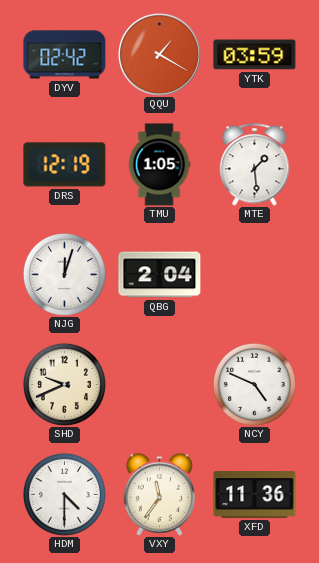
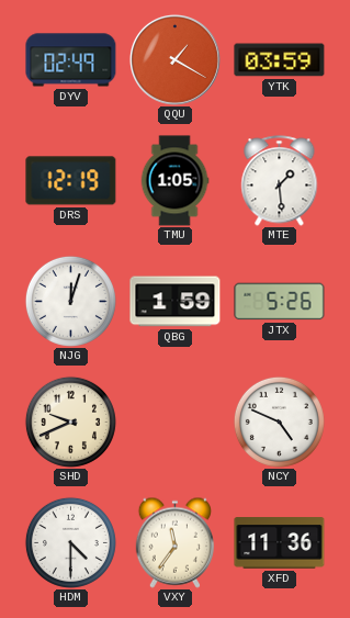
DYV: 02:42 -> 02:49
QBG: 2:04 -> 1:59
JTX: none -> 5:26
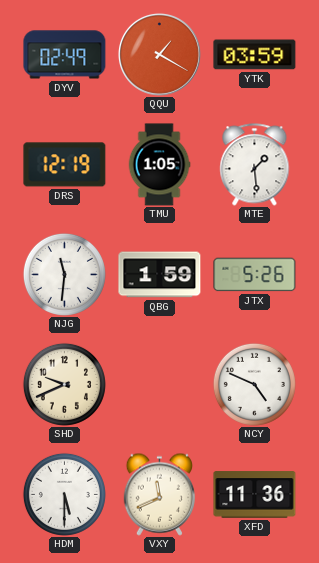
NJG: 12:03 -> 11:31
HDM: 4:30 -> 5:30
VXY: 11:36 -> 11:41
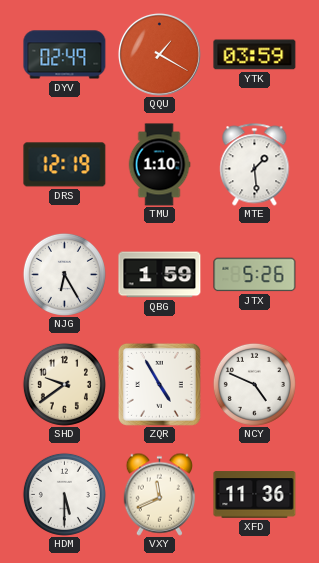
TMU: 1:05 -> 1:10
NJG: 11:31 -> 6:25
SHD: 9:41 -> 9:39
ZQR: none -> 4:55
